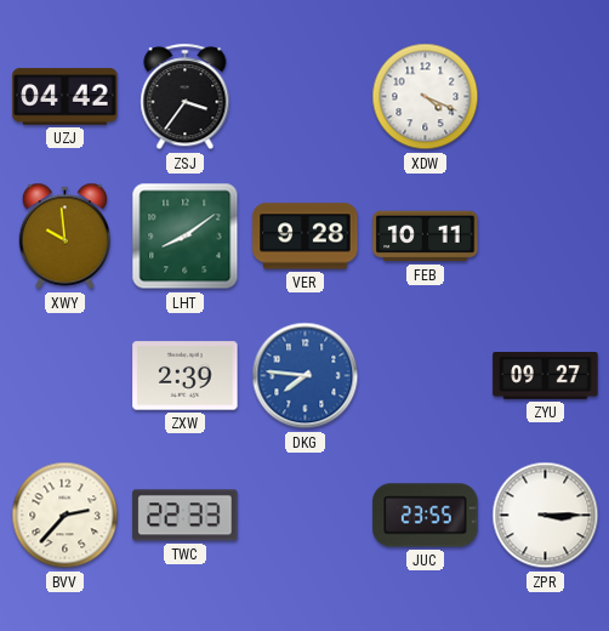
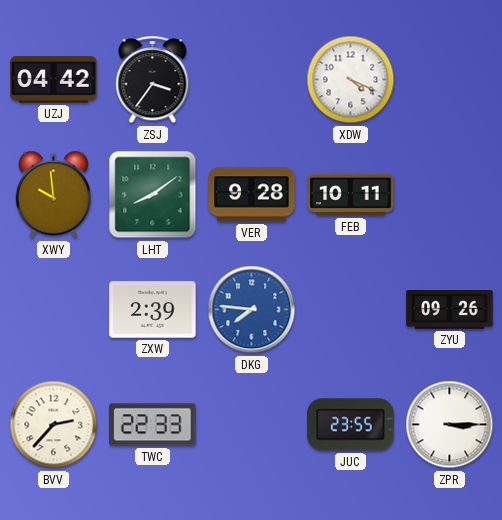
ZYU: 09:27 -> 09:26
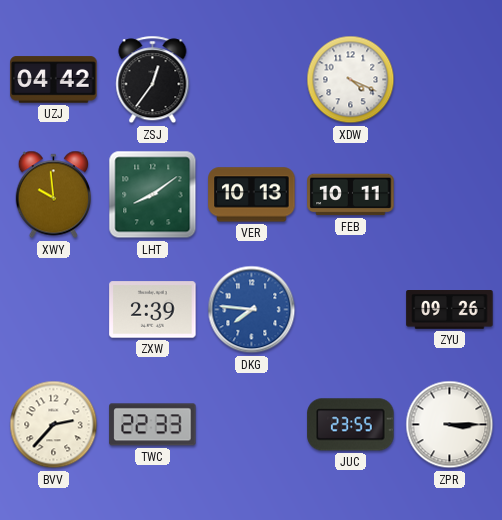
ZSJ: 3:36 -> 12:36
VER: 9:28 -> 10:13
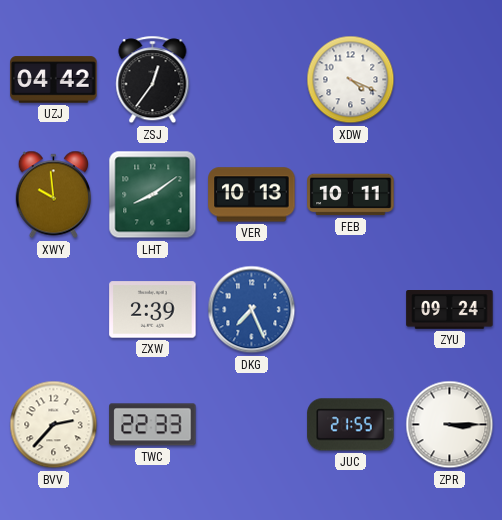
DKG: 7:46 -> 7:26
ZYU: 09:26 -> 09:24
JUC: 23:55 -> 21:55
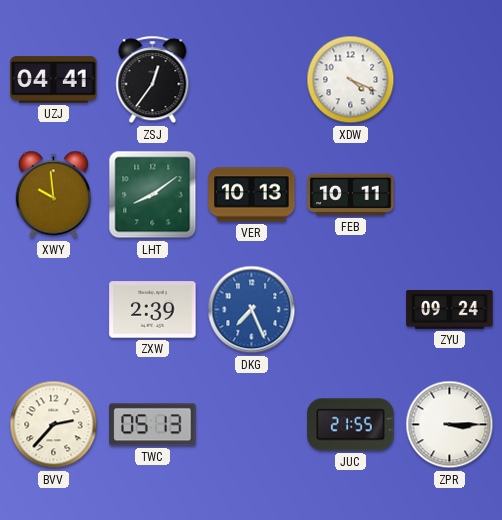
UZJ: 04:42 -> 04:41
TWC: 22:33 -> 05:13
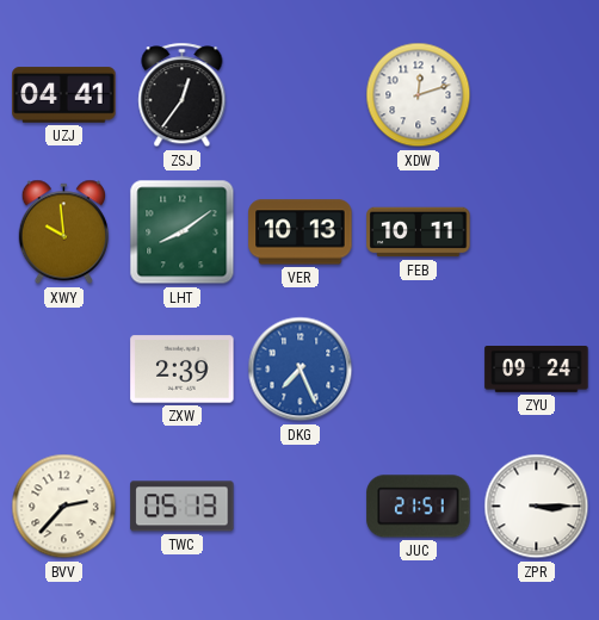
XDW: 4:19 -> 12:12
JUC: 21:55 -> 21:51
